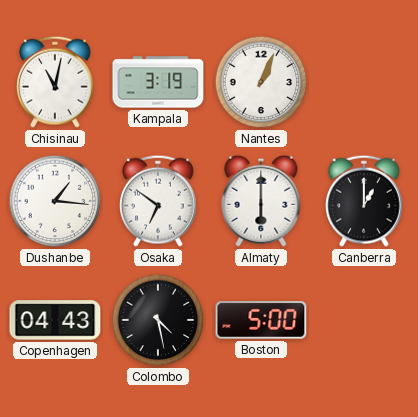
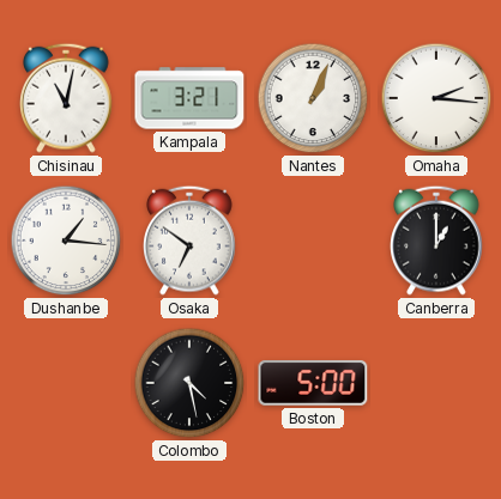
Kampala: 3:19 -> 3:21
Omaha: none -> 2:16
Almaty: 6:00 -> none
Copenhagen: 04:43 -> none
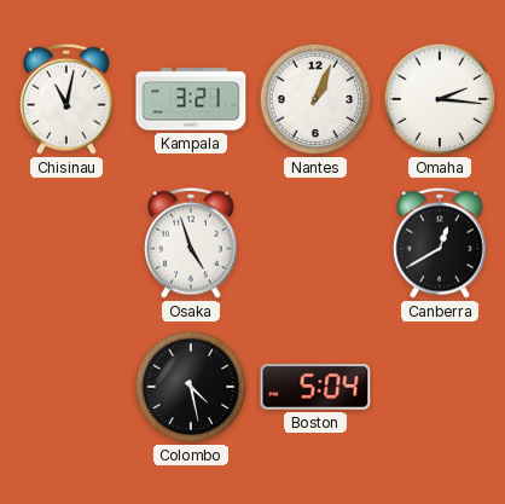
Dushanbe: 1:16 -> none
Osaka: 6:51 -> 4:57
Canberra: 1:00 -> 12:40
Boston: 5:00 -> 5:04
